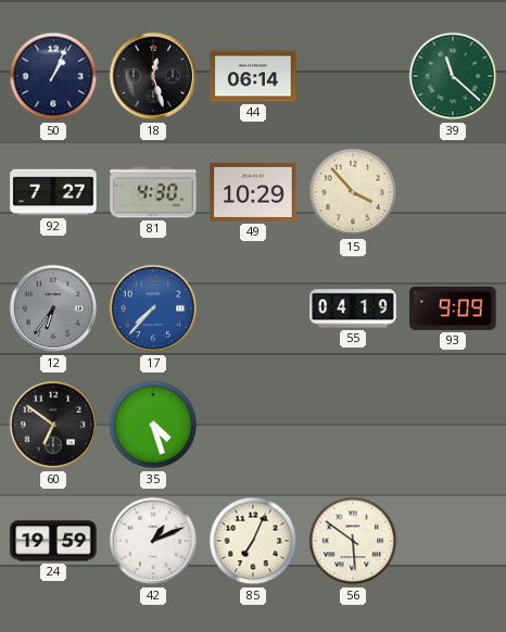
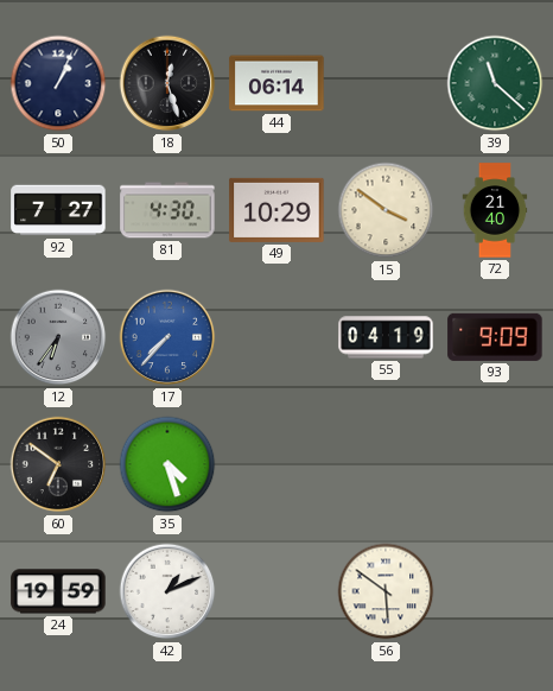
15: 3:53 -> 3:51
72: none -> 21:40
85: 7:04 -> none
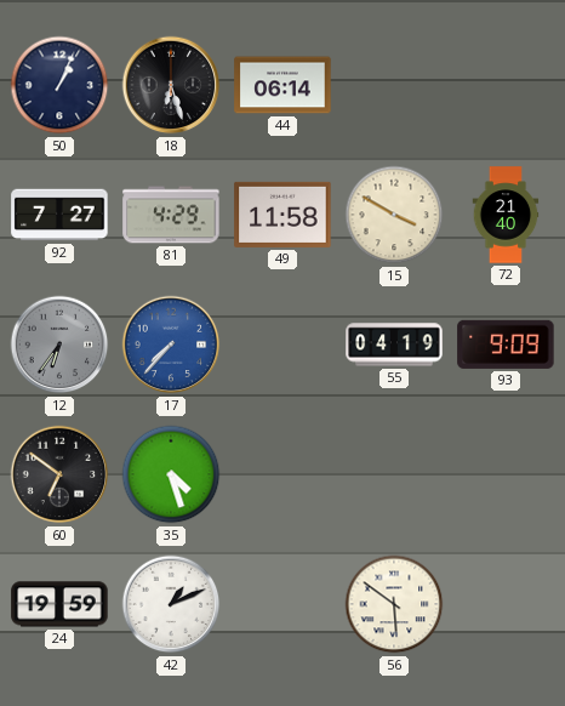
18: 12:27 -> 6:27
39: 11:22 -> none
81: 4:30 -> 4:29
49: 10:29 -> 11:58
15: 3:51 -> 3:50
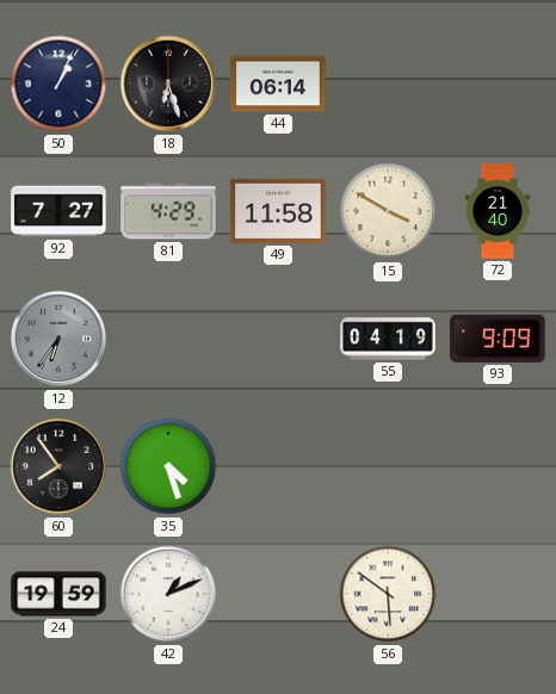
17: 7:37 -> none
60: 6:51 -> 7:54
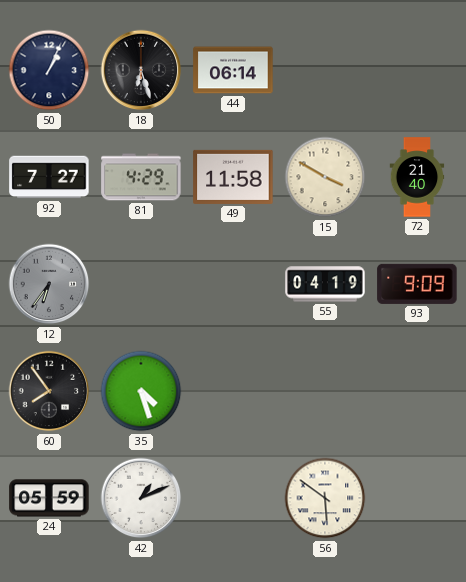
24: 19:59 -> 05:59
